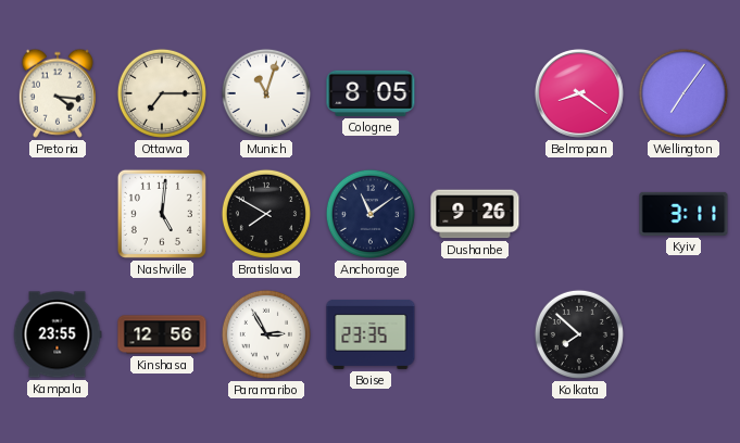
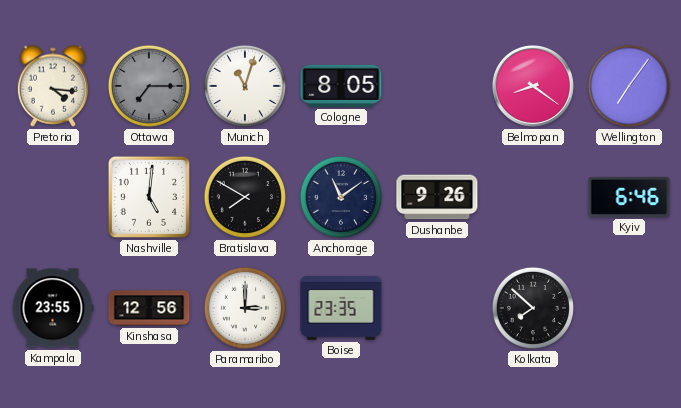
Ottawa dial: cream -> grey
Kyiv: 3:11 -> 6:46
Paramaribo: 2:55 -> 3:00
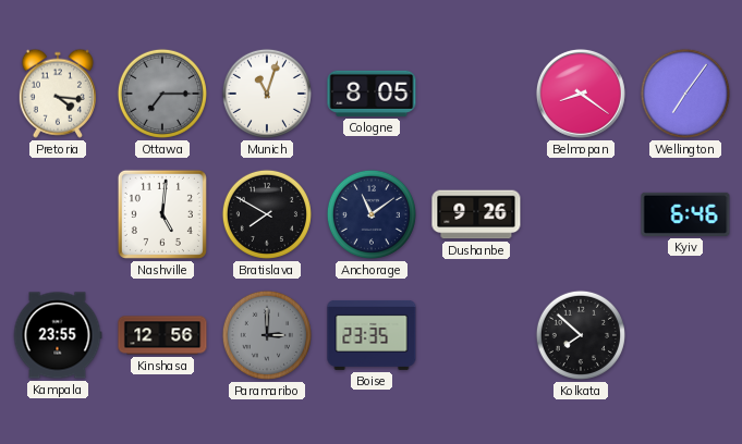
Paramaribo dial: white -> grey
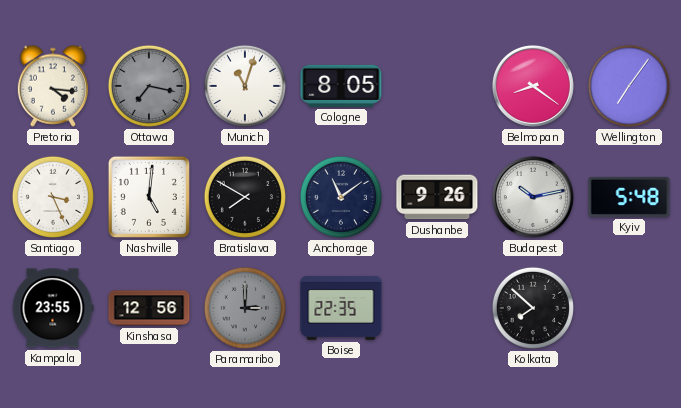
Ottawa: 7:15 -> 7:17
Santiago: none -> 3:26
Budapest: none -> 10:13
Kyiv: 6:46 -> 5:48
Boise: 23:35 -> 22:35
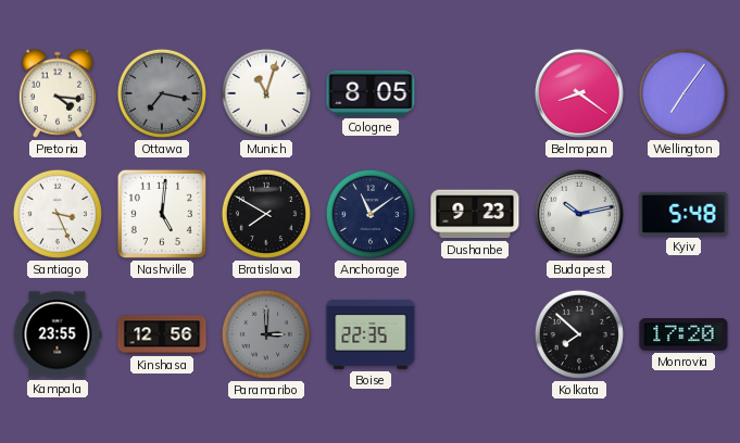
Dushanbe: 9:26 -> 9:23
Monrovia: none -> 17:20
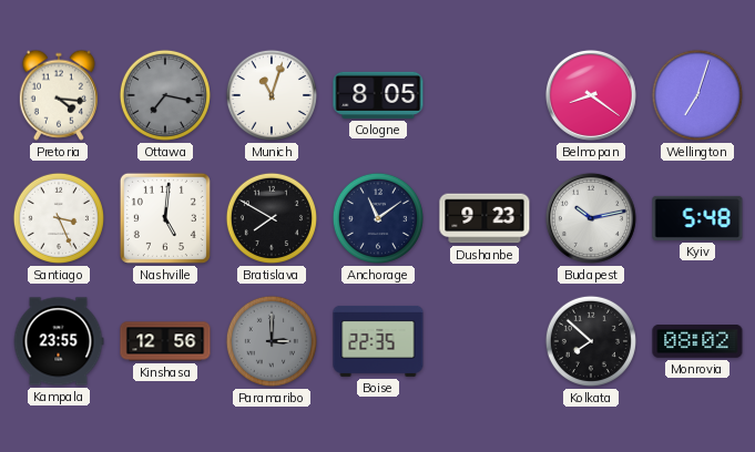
Wellington: 7:06 -> 7:03
Monrovia: 17:20 -> 08:02
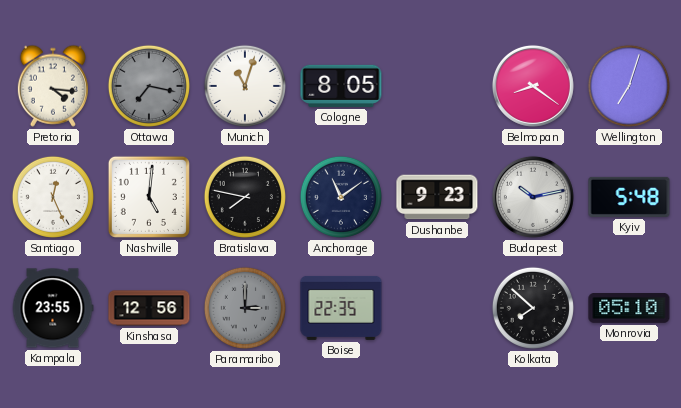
Santiago: 3:26 -> 12:26
Bratislava: 7:50 -> 7:47
Monrovia: 08:02 -> 05:10
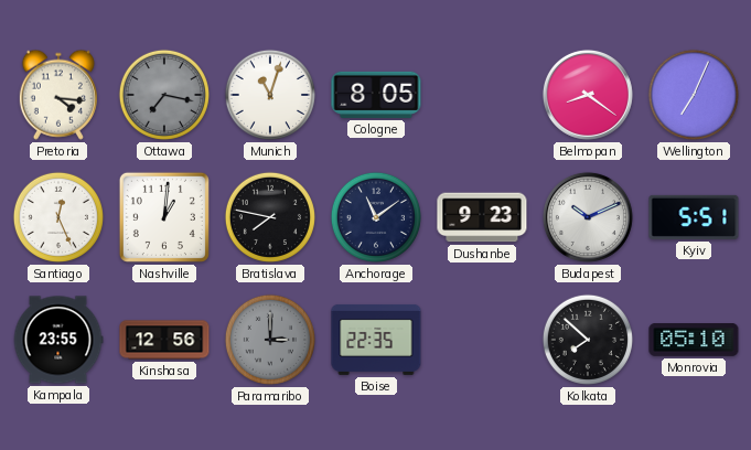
Wellington: 7:03 -> 7:04
Nashville: 5:01 -> 1:01
Budapest: 10:13 -> 10:11
Kyiv: 5:48 -> 5:51
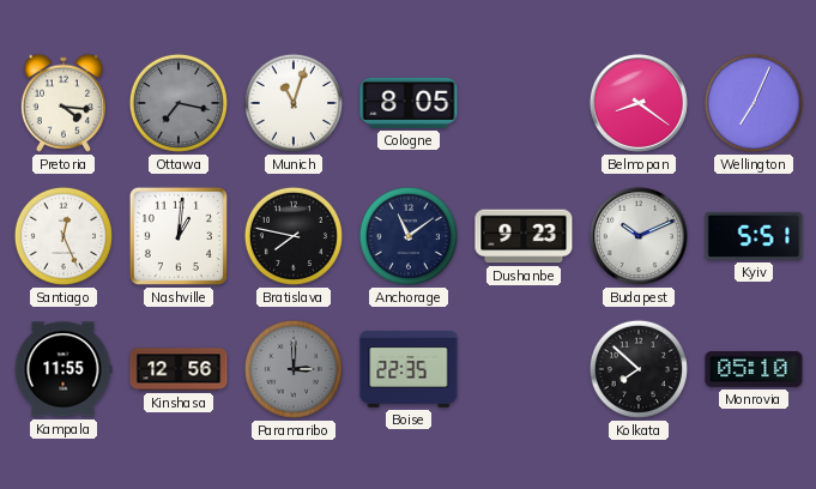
Kampala: 23:55 -> 11:55
